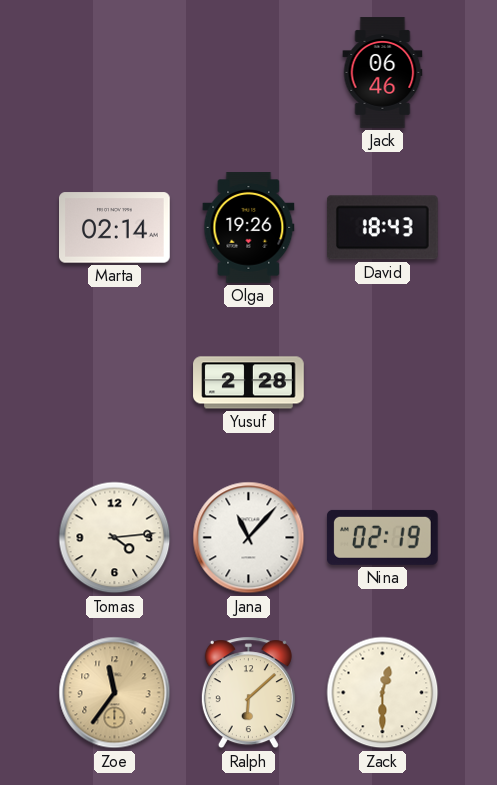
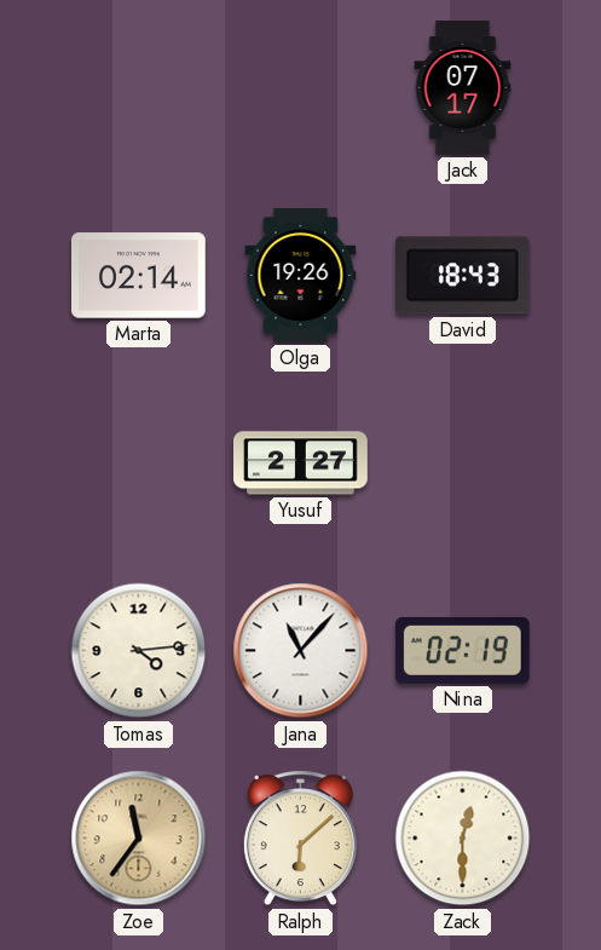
Jack: 06:46 -> 07:17
Yusuf: 2:28 -> 2:27
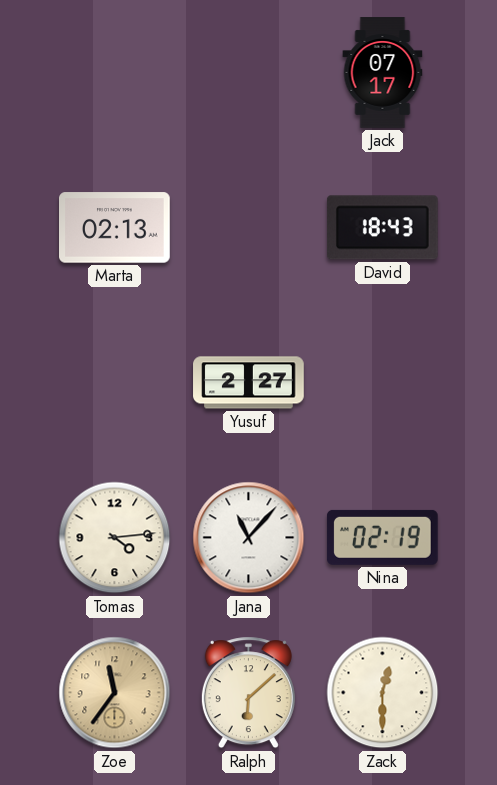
Marta: 02:14 -> 02:13
Olga: 19:26 -> none
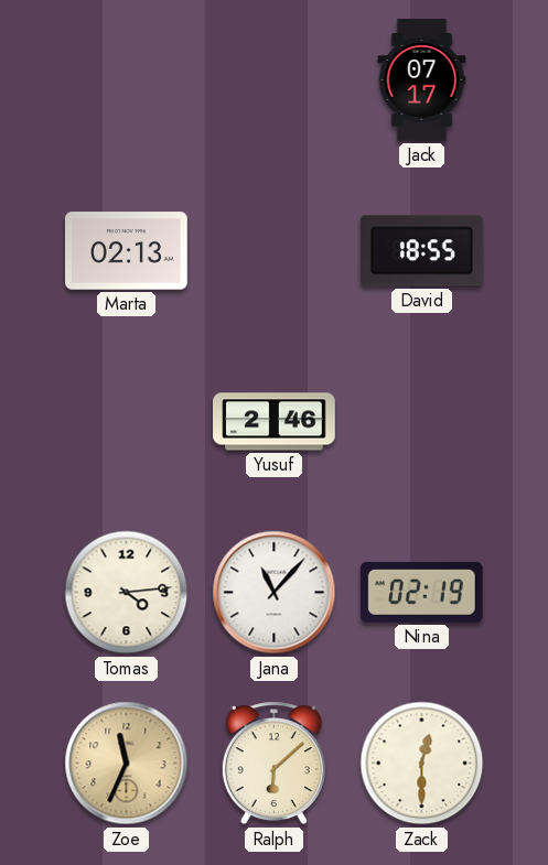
David: 18:43 -> 18:55
Yusuf: 2:27 -> 2:46
Zoe: 11:36 -> 11:34
